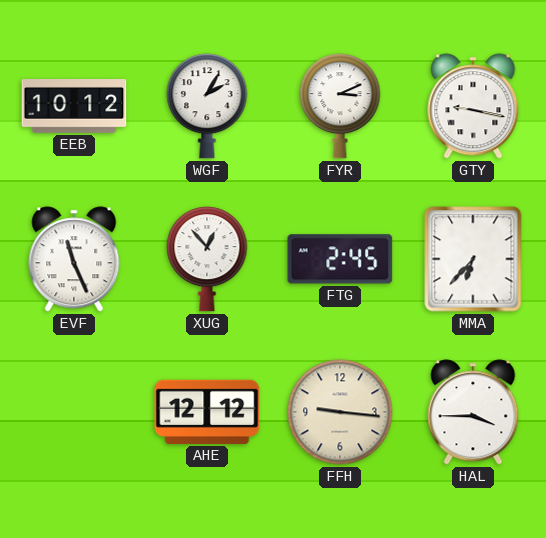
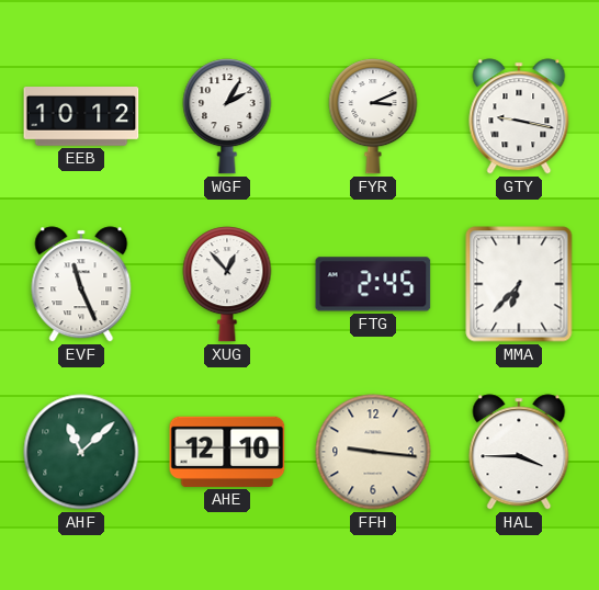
AHF: none -> 11:08
AHE: 12:12 -> 12:10
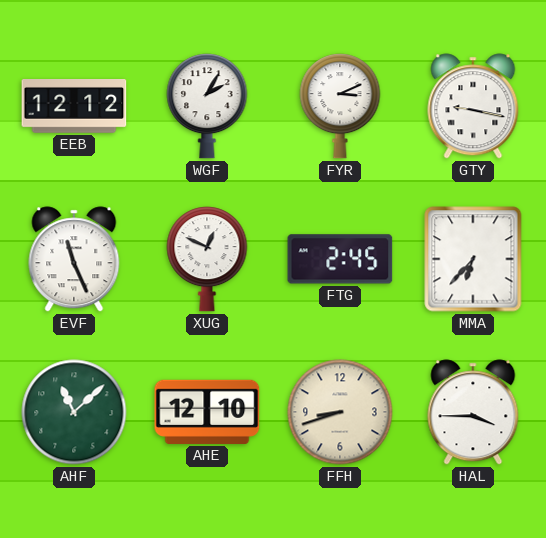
EEB: 10:12 -> 12:12
XUG: 12:53 -> 12:49
FFH: 9:16 -> 8:42
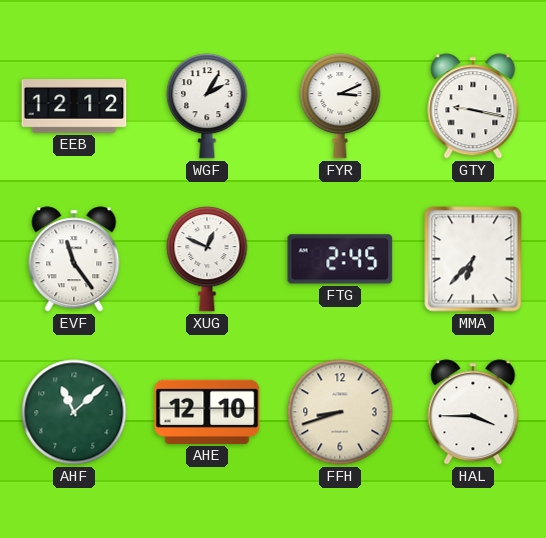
EVF: 11:26 -> 11:24
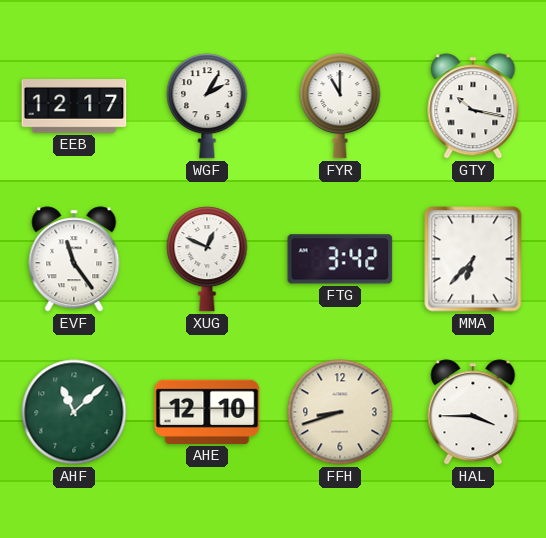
EEB: 12:12 -> 12:17
FYR: 3:11 -> 11:00
GTY: 9:17 -> 10:17
FTG: 2:45 -> 3:42
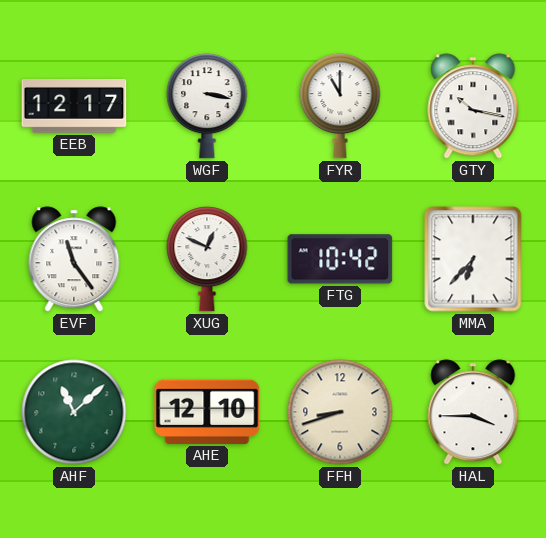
WGF: 2:05 -> 3:17
FTG: 3:42 -> 10:42
